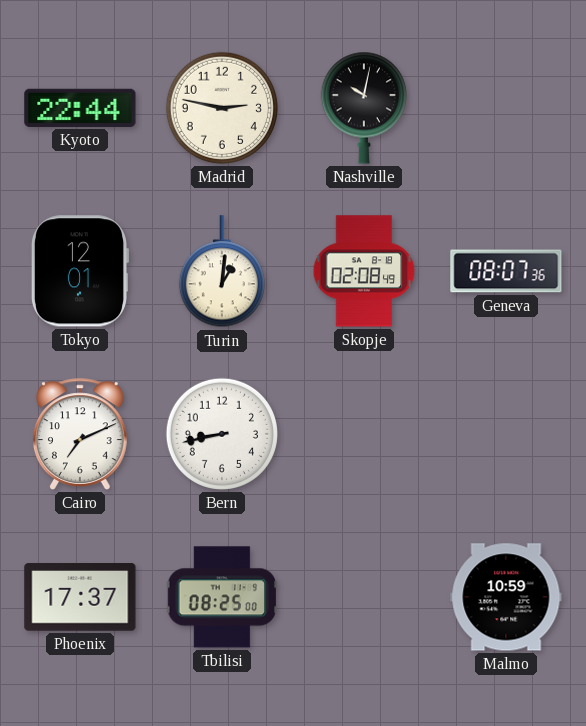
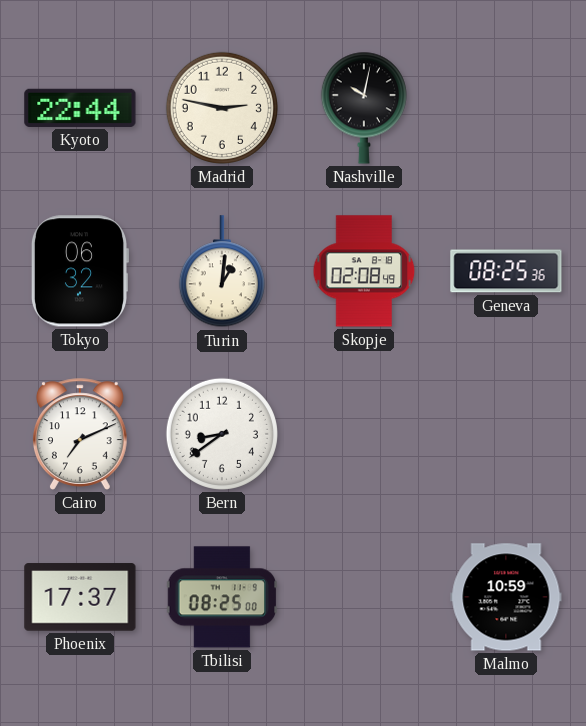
Tokyo: 12:01 -> 06:32
Geneva: 08:07 -> 08:25
Bern: 8:43 -> 8:39
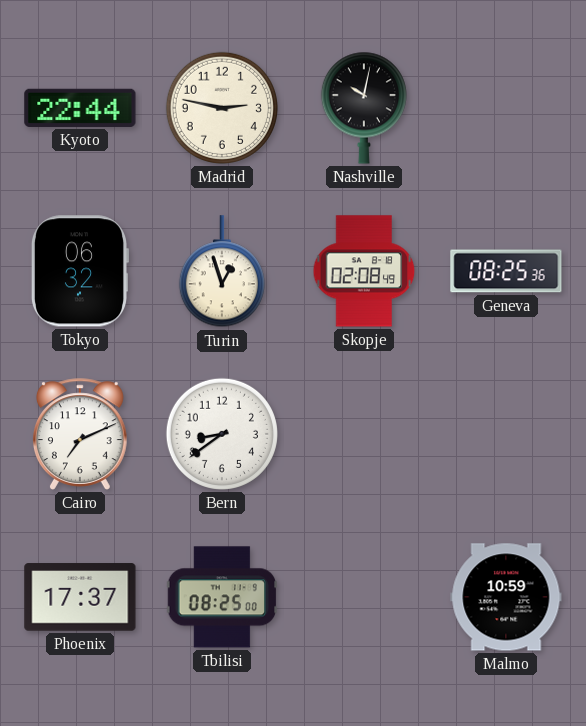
Turin: 1:01 -> 12:57
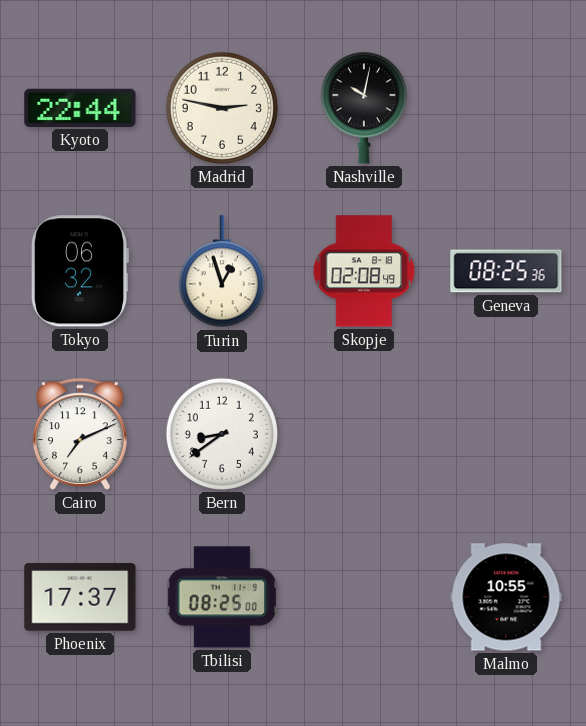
Malmo: 10:59 -> 10:55
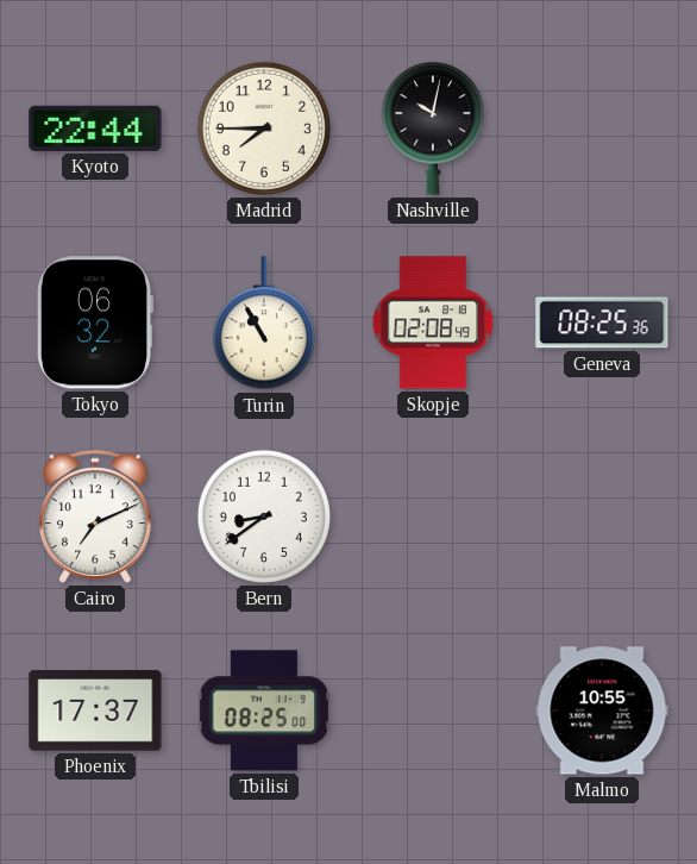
Madrid: 2:47 -> 7:45
Turin: 12:57 -> 10:55
